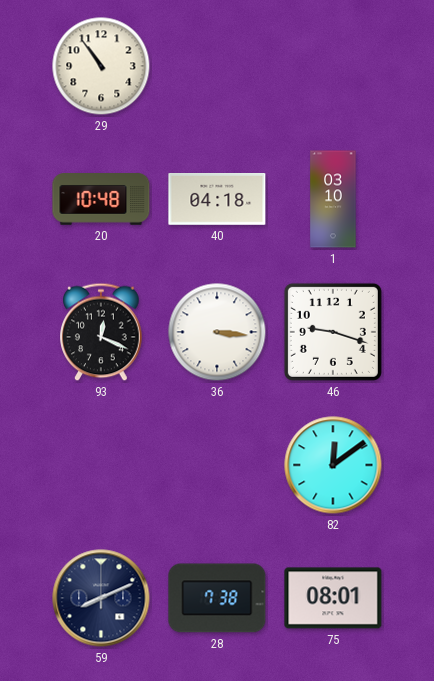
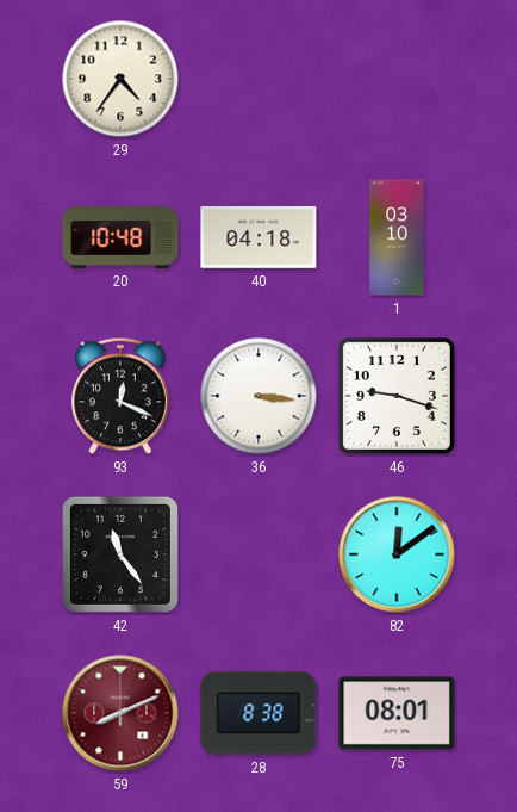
29: 10:54 -> 4:36
42: none -> 11:24
59 dial: navy -> burgundy
28: 7:38 -> 8:38
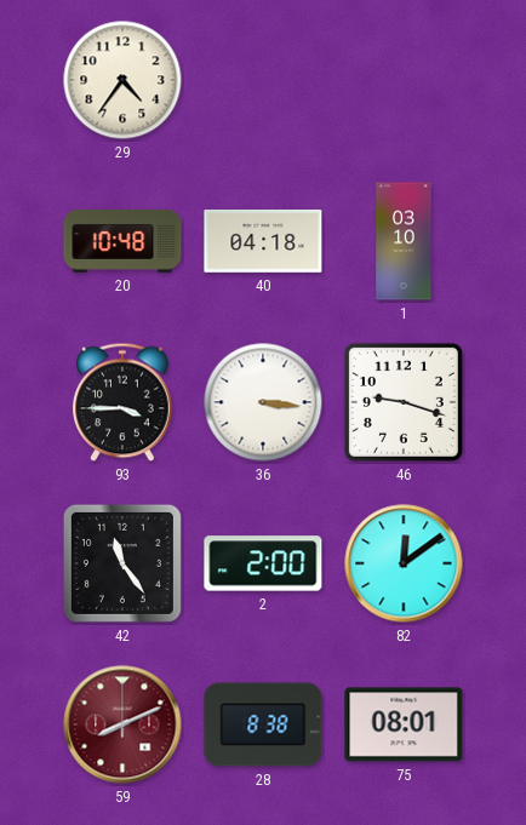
93: 12:19 -> 3:45
2: none -> 2:00
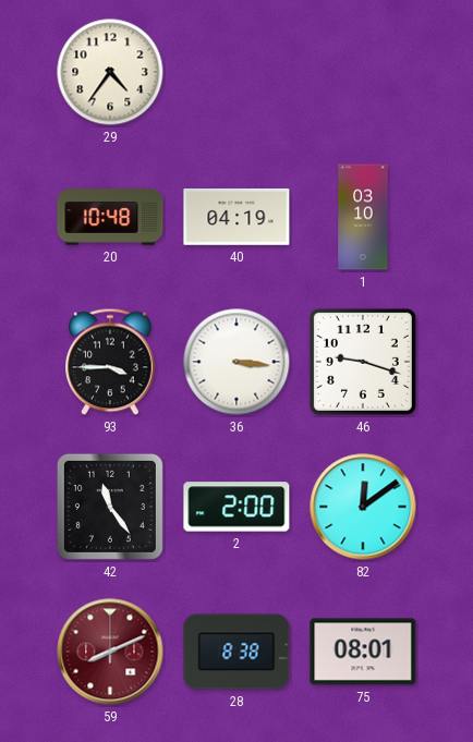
40: 04:18 -> 04:19
